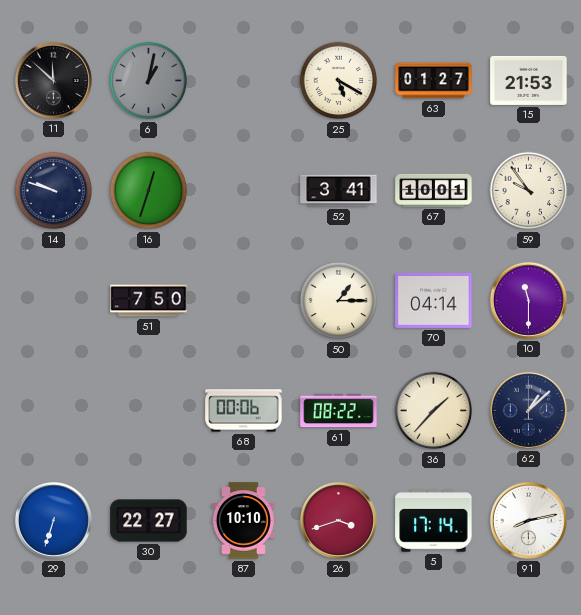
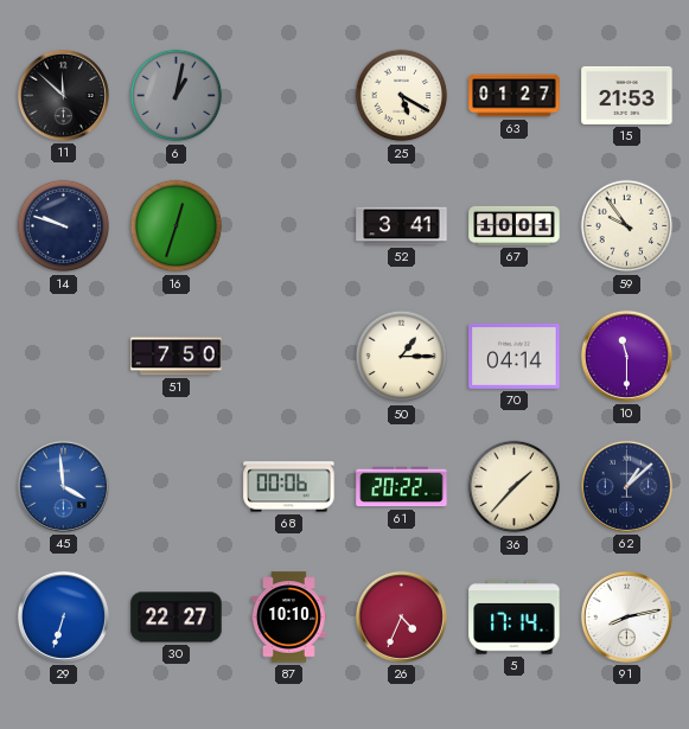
45: none -> 3:59
61: 08:22 -> 20:22
26: 3:42 -> 4:34
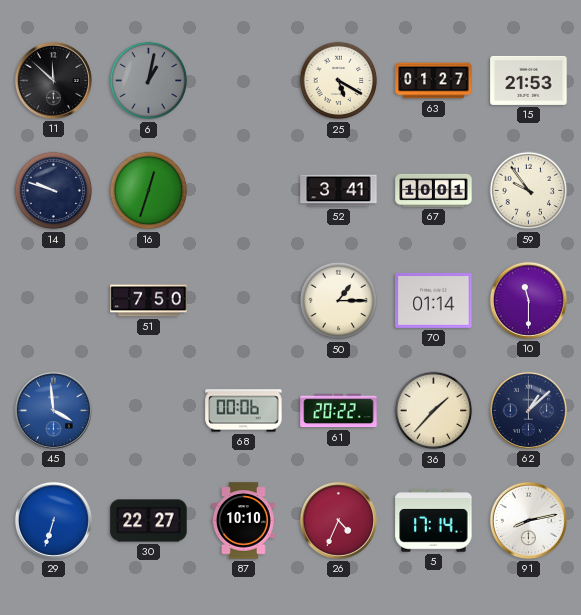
70: 04:14 -> 01:14
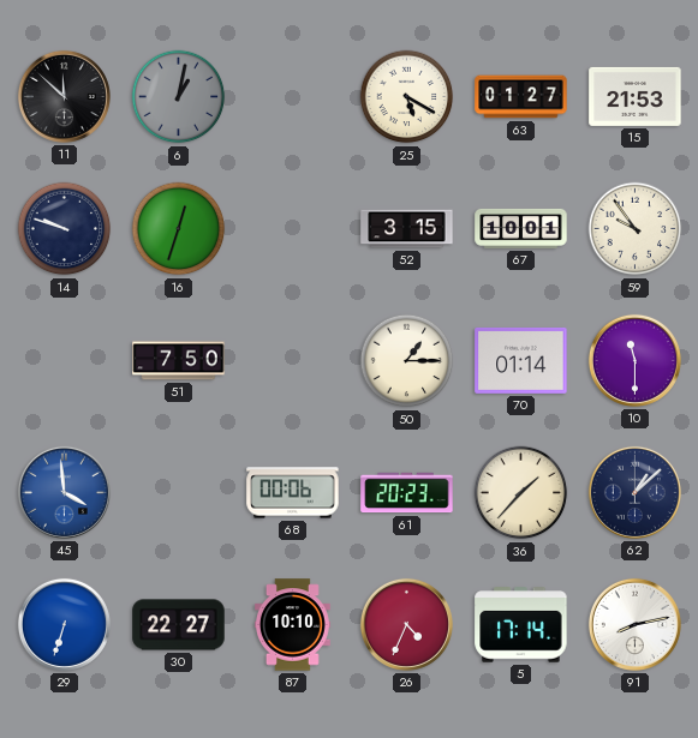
52: 3:41 -> 3:15
61: 20:22 -> 20:23
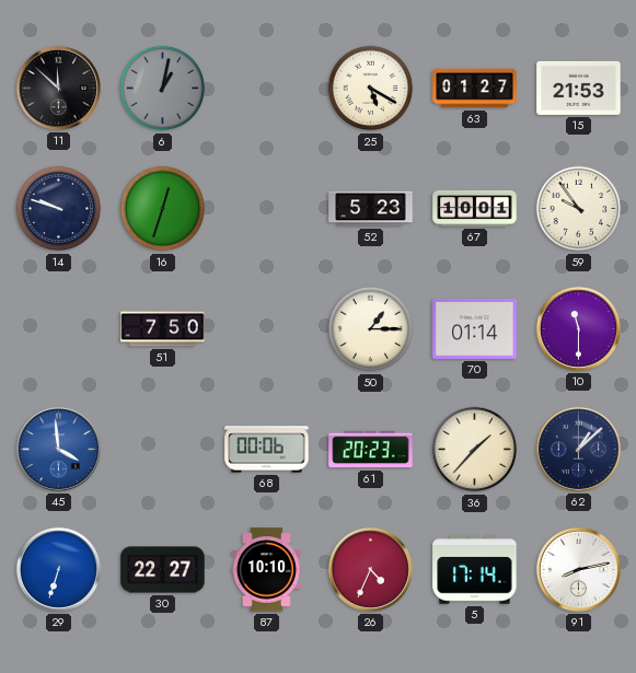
52: 3:15 -> 5:23
